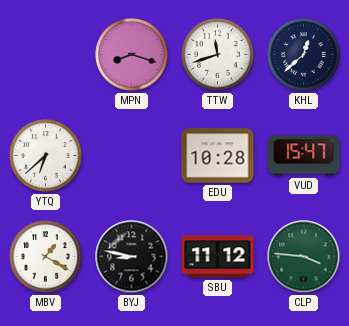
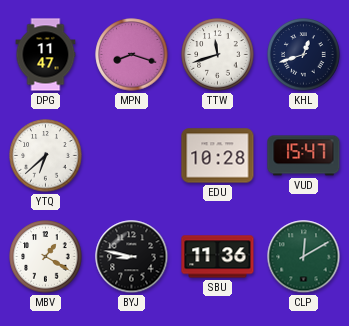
DPG: none -> 11:47
KHL: 12:38 -> 12:42
SBU: 11:12 -> 11:36
CLP: 3:46 -> 12:10
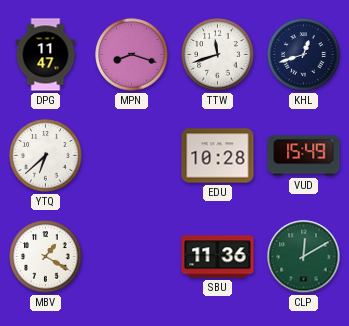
VUD: 15:47 -> 15:49
BYJ: 8:47 -> none
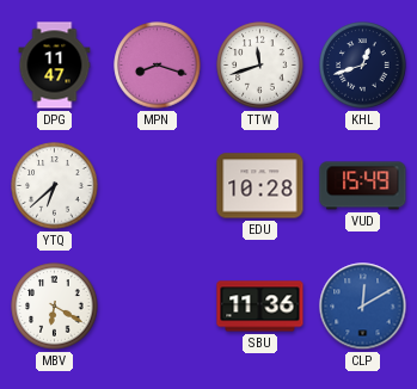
MBV: 1:20 -> 6:20
CLP dial: green -> blue
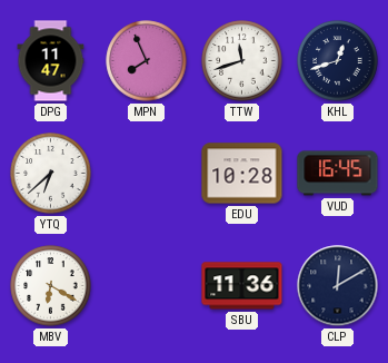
MPN: 8:18 -> 7:56
VUD: 15:49 -> 16:45
CLP dial: blue -> navy
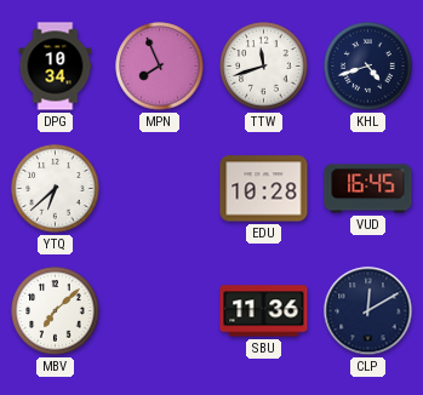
DPG: 11:47 -> 10:34
KHL: 12:42 -> 4:42
MBV: 6:20 -> 7:08
